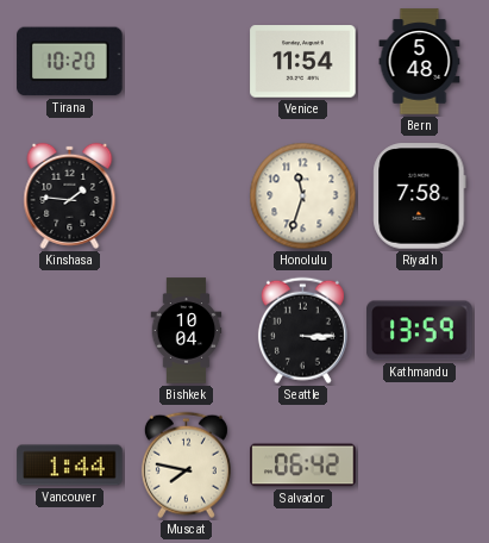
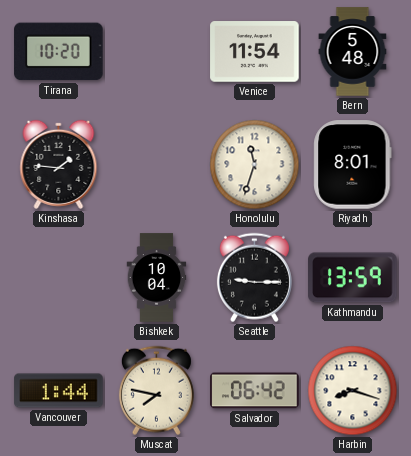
Riyadh: 7:58 -> 8:01
Seattle: 3:15 -> 9:15
Harbin: none -> 8:18
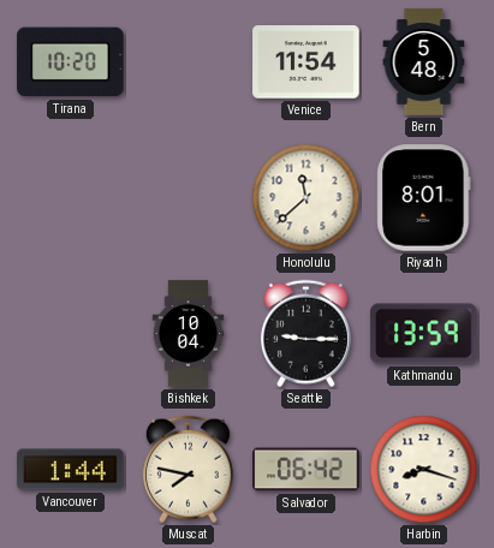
Kinshasa: 1:46 -> none
Honolulu: 11:33 -> 11:38
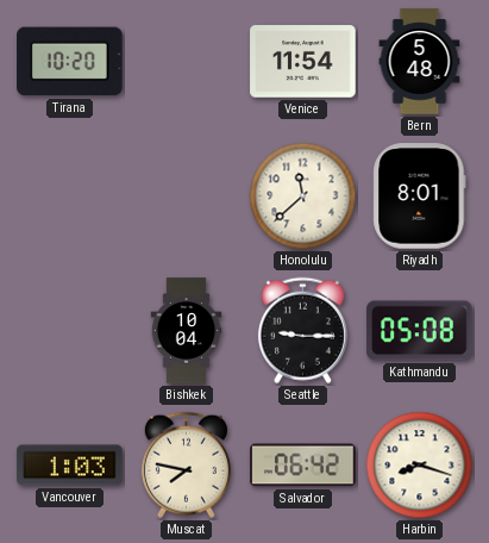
Kathmandu: 13:59 -> 05:08
Vancouver: 1:44 -> 1:03
